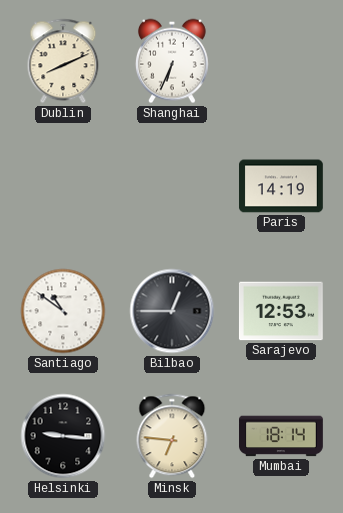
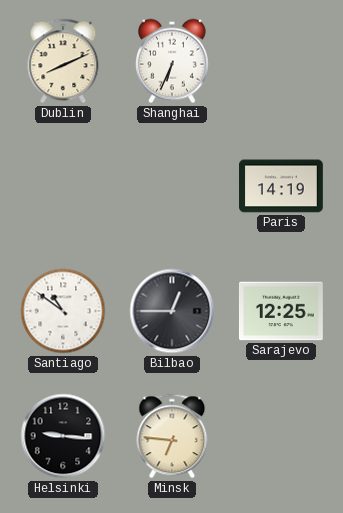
Sarajevo: 12:53 -> 12:25
Mumbai: 18:14 -> none
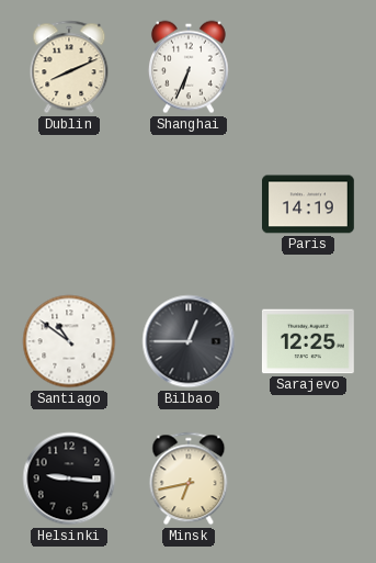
Minsk: 6:46 -> 6:43
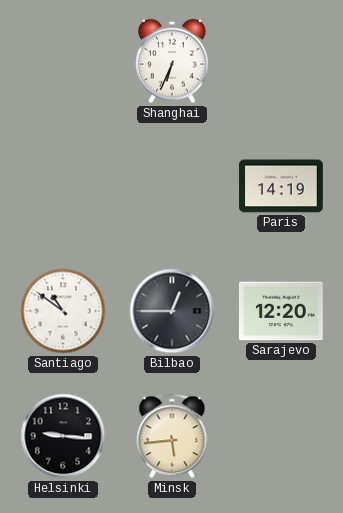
Dublin: 8:11 -> none
Sarajevo: 12:25 -> 12:20
Minsk: 6:43 -> 5:44
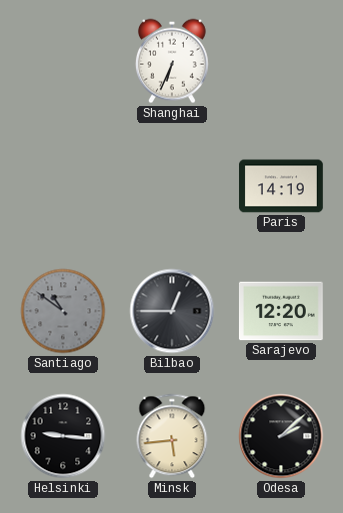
Santiago dial: white -> grey
Odesa: none -> 2:08
